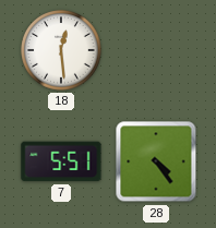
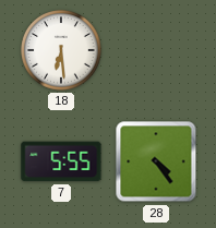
18: 12:29 -> 6:29
7: 5:51 -> 5:55
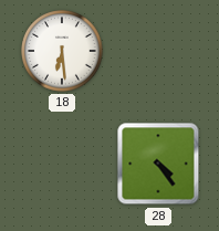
7: 5:55 -> none
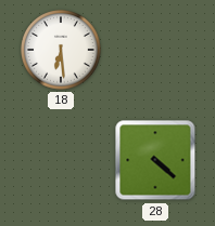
28: 4:24 -> 4:22
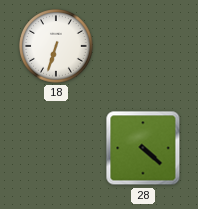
18: 6:29 -> 6:33
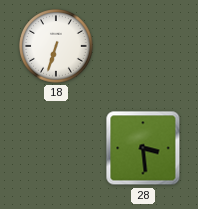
28: 4:22 -> 3:29
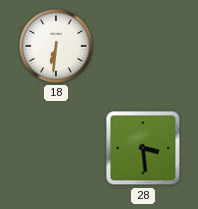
18: 6:33 -> 6:31
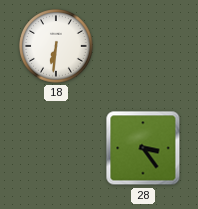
28: 3:29 -> 3:24
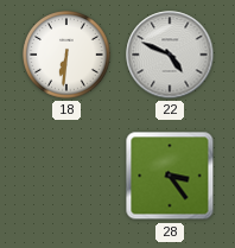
22: none -> 4:49
